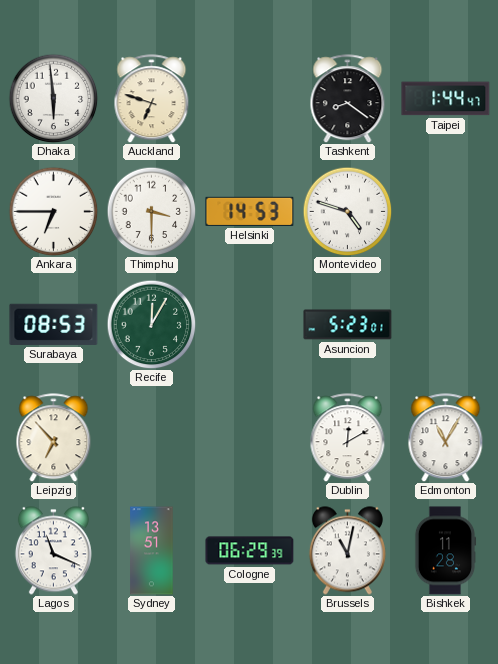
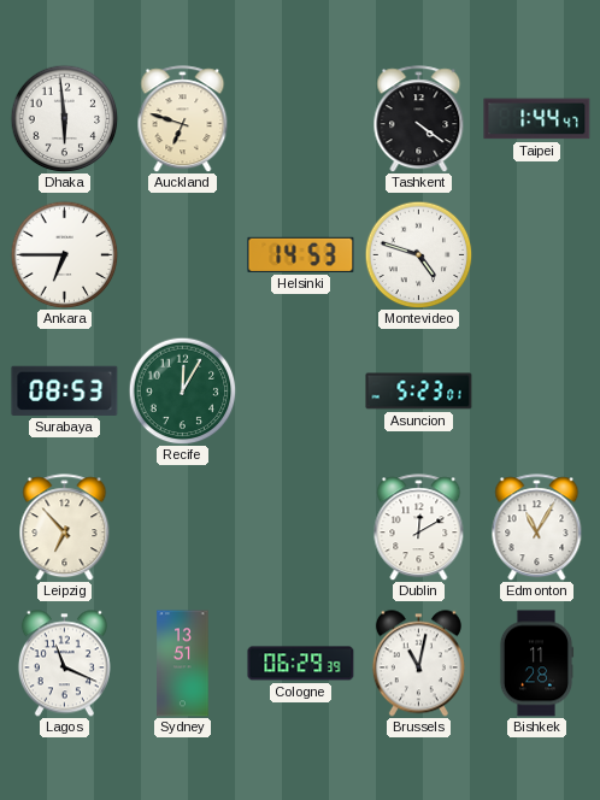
Tashkent: 8:21 -> 4:21
Thimphu: 3:30 -> none
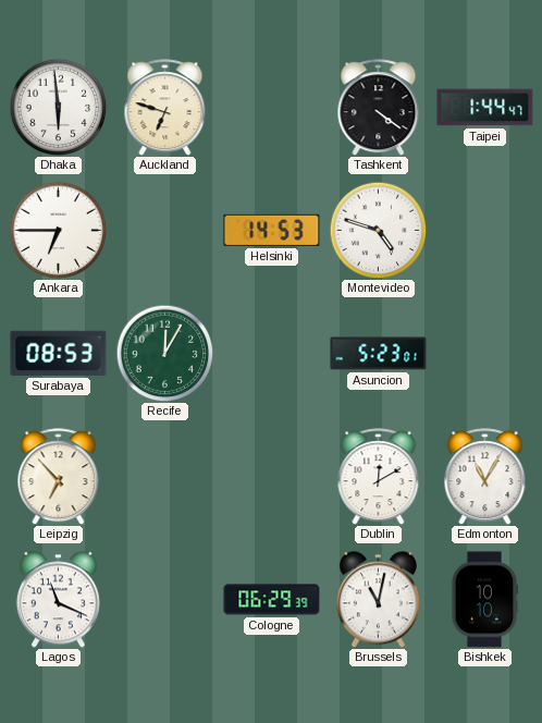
Sydney: 13:51 -> none
Bishkek: 11:28 -> 10:10
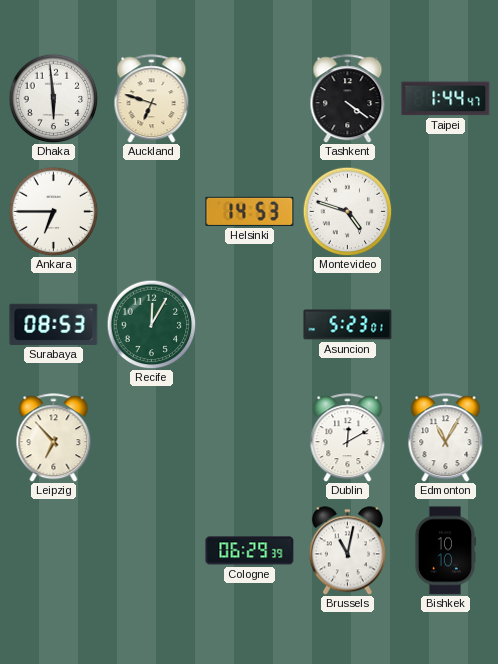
Lagos: 11:19 -> none
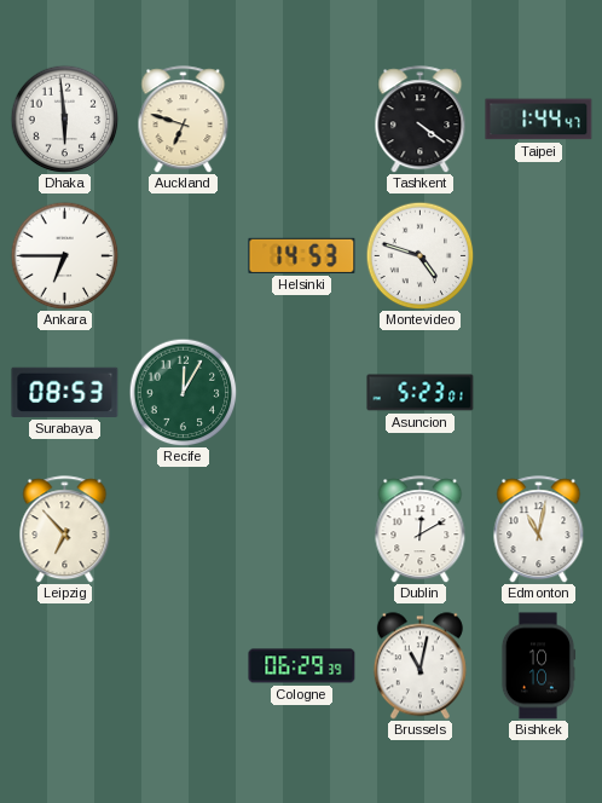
Edmonton: 11:05 -> 11:02
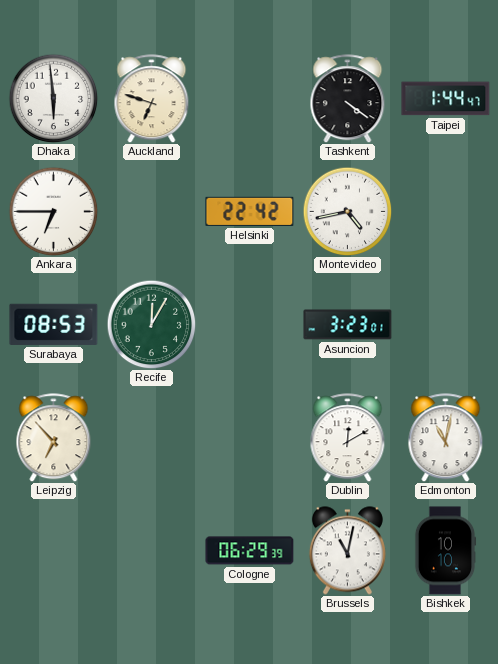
Helsinki: 14:53 -> 22:42
Montevideo: 4:48 -> 4:43
Asuncion: 5:23 -> 3:23
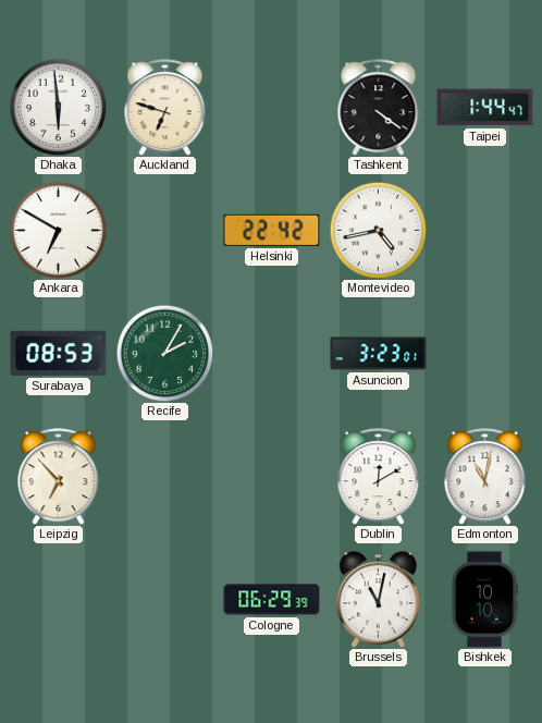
Ankara: 6:45 -> 6:50
Recife: 12:05 -> 2:05
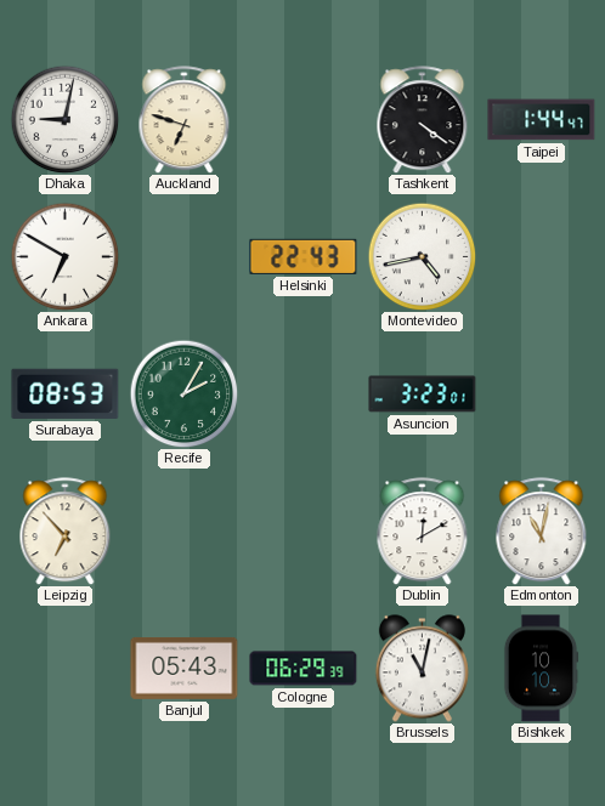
Dhaka: 5:59 -> 9:02
Helsinki: 22:42 -> 22:43
Banjul: none -> 05:43
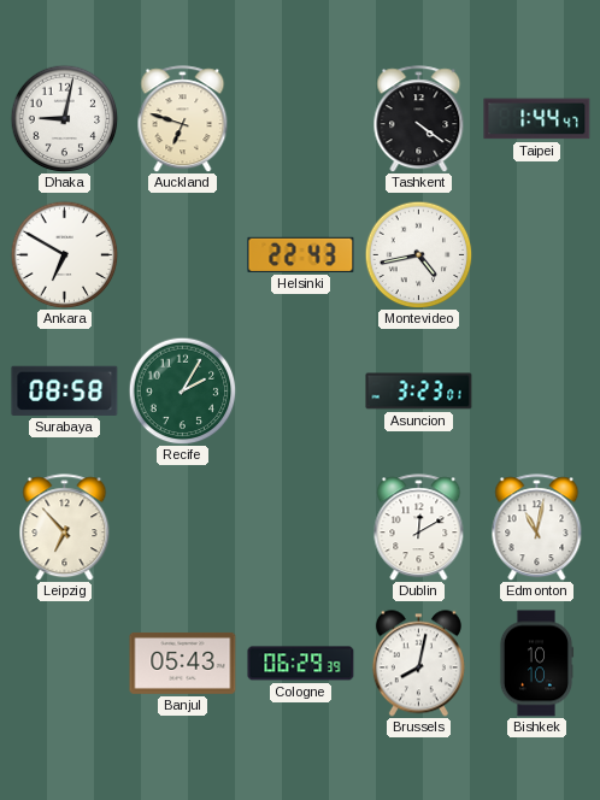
Surabaya: 08:53 -> 08:58
Brussels: 11:02 -> 8:02
